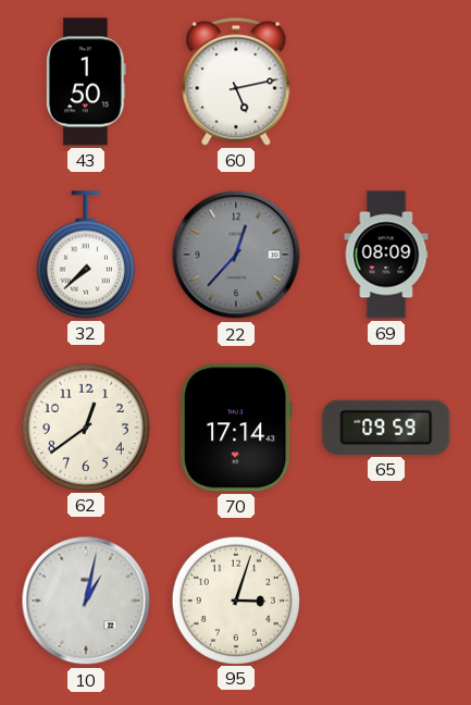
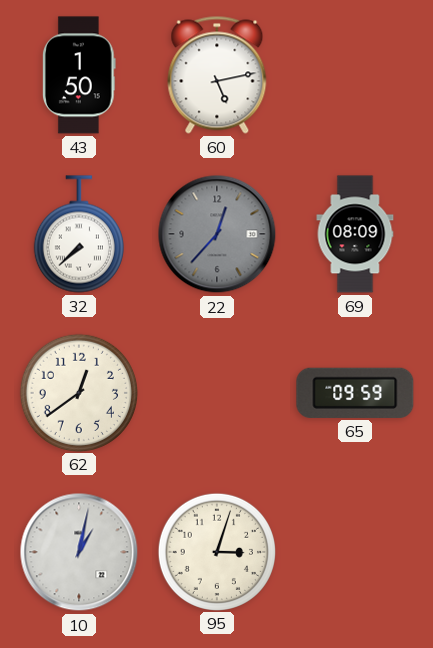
70: 17:14 -> none
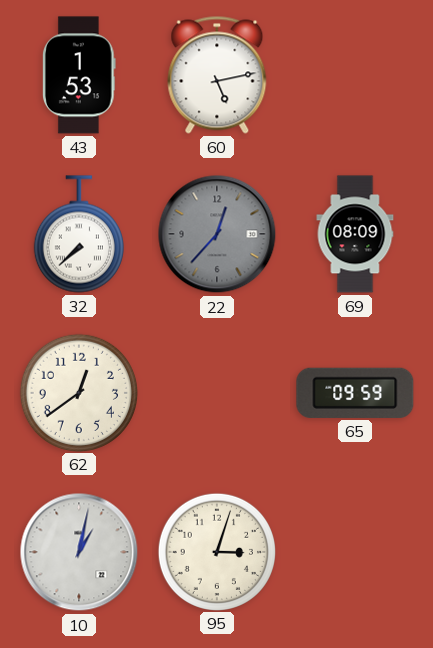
43: 1:50 -> 1:53
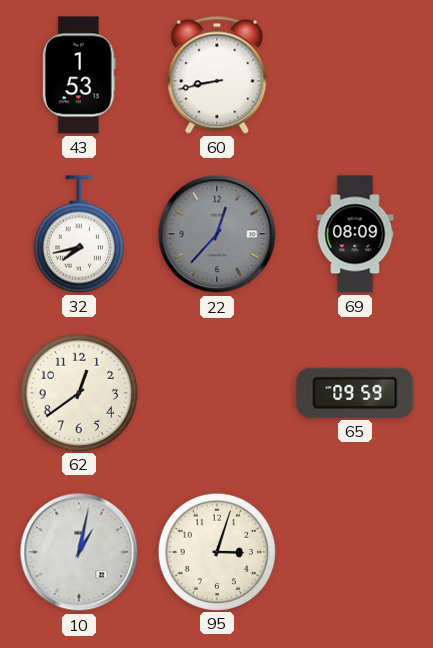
60: 5:13 -> 8:43
32: 7:38 -> 7:43
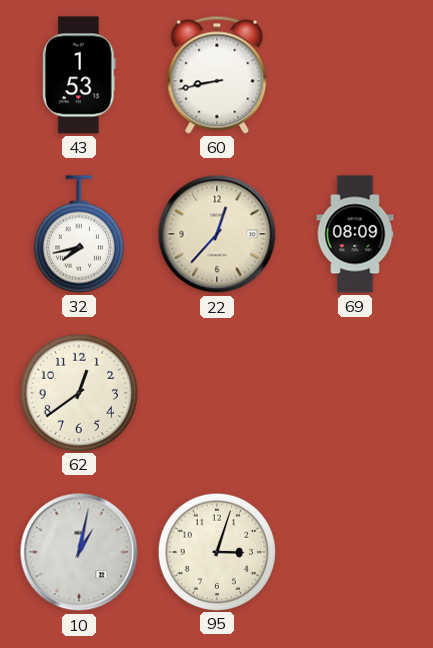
22 dial: grey -> cream
65: 09:59 -> none
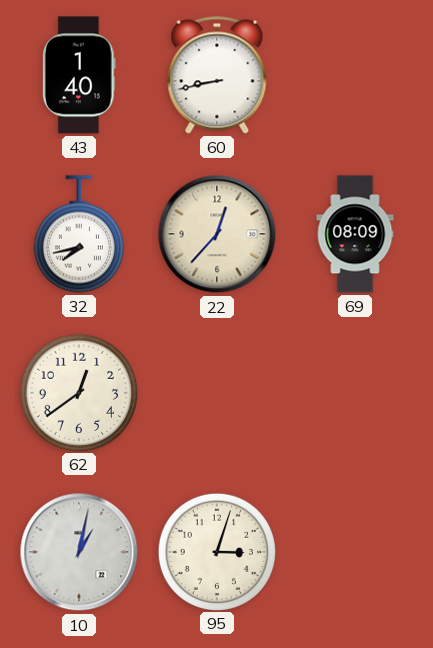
43: 1:53 -> 1:40
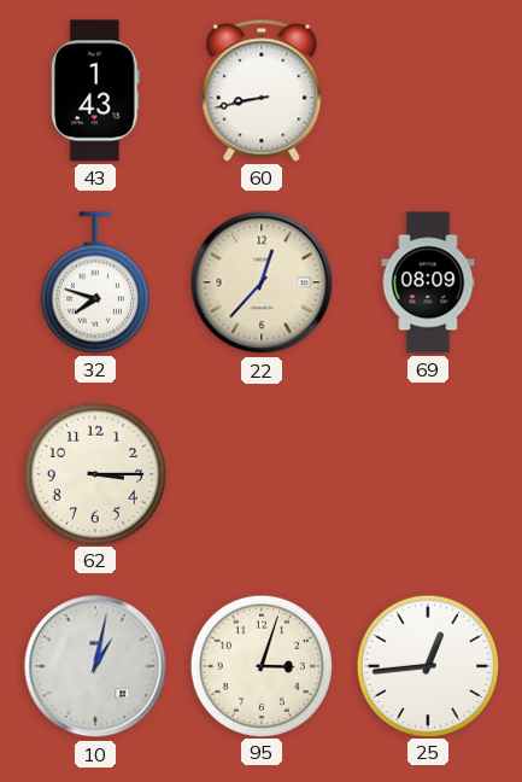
43: 1:40 -> 1:43
32: 7:43 -> 7:48
62: 12:39 -> 3:15
25: none -> 12:44
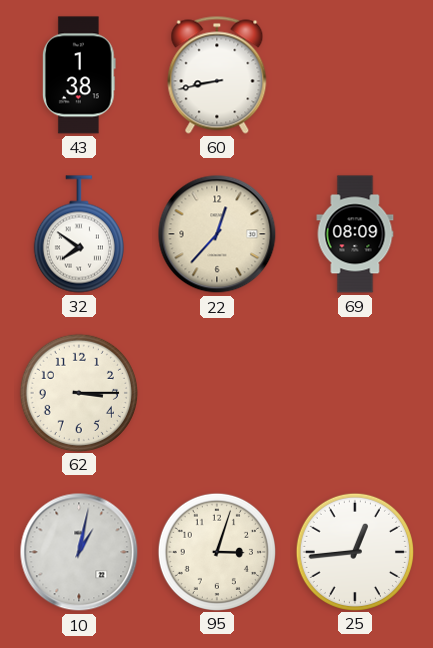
43: 1:43 -> 1:38
32: 7:48 -> 7:51
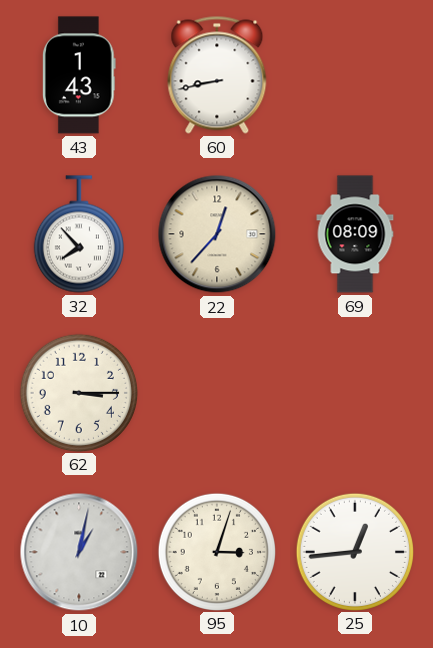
43: 1:38 -> 1:43
32: 7:51 -> 7:53
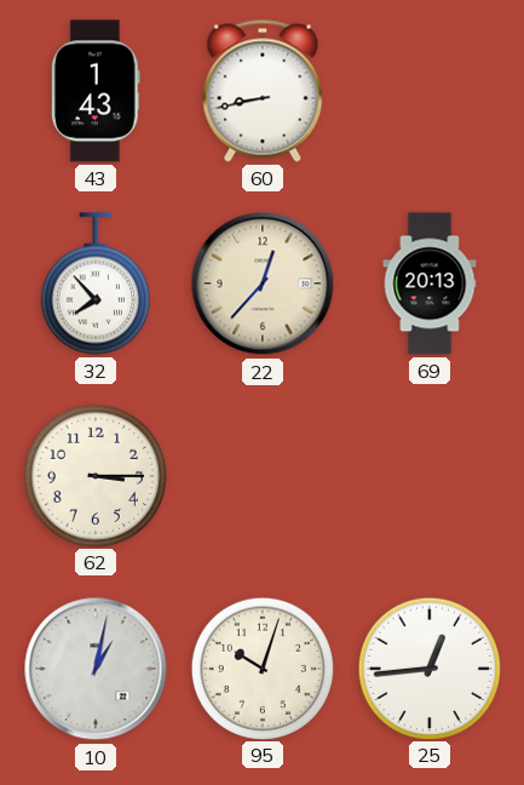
69: 08:09 -> 20:13
95: 3:03 -> 10:03
